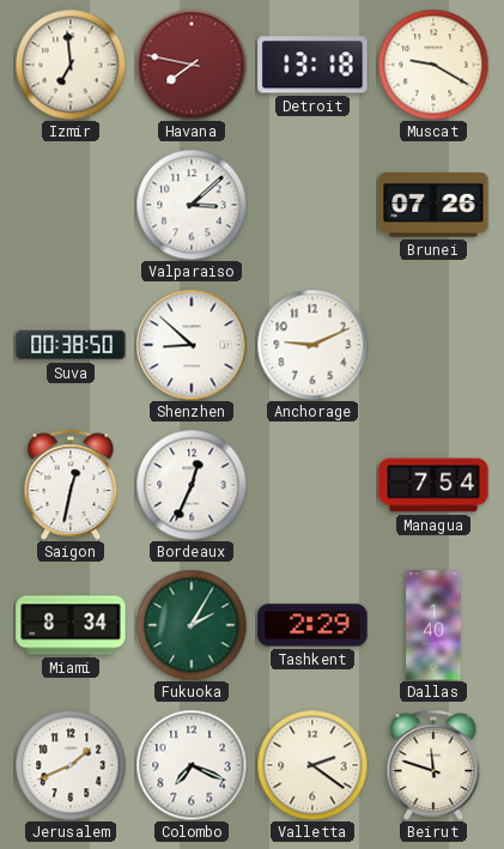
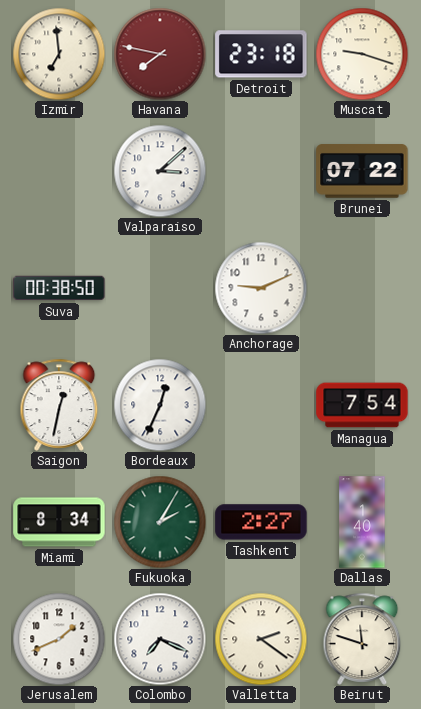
Detroit: 13:18 -> 23:18
Muscat: 9:20 -> 9:18
Brunei: 07:26 -> 07:22
Shenzhen: 8:52 -> none
Tashkent: 2:29 -> 2:27
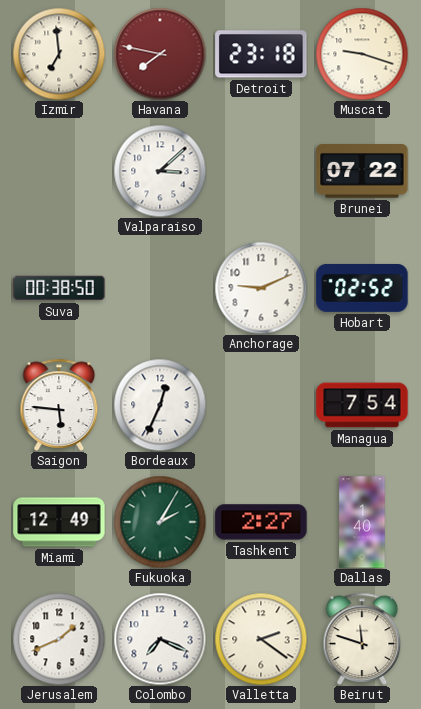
Hobart: none -> 02:52
Saigon: 12:32 -> 5:46
Miami: 8:34 -> 12:49
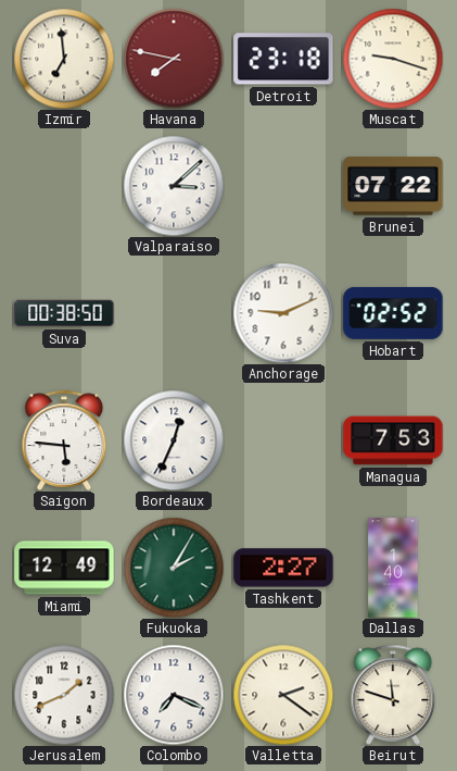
Managua: 7:54 -> 7:53
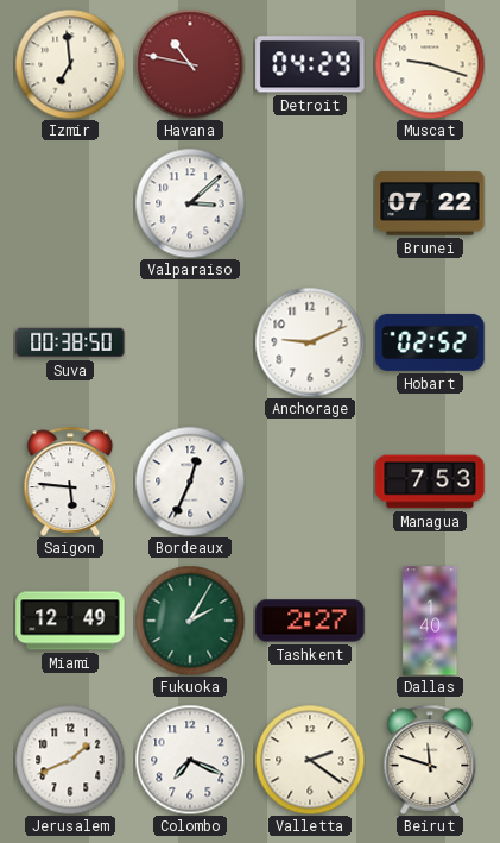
Havana: 7:47 -> 10:47
Detroit: 23:18 -> 04:29
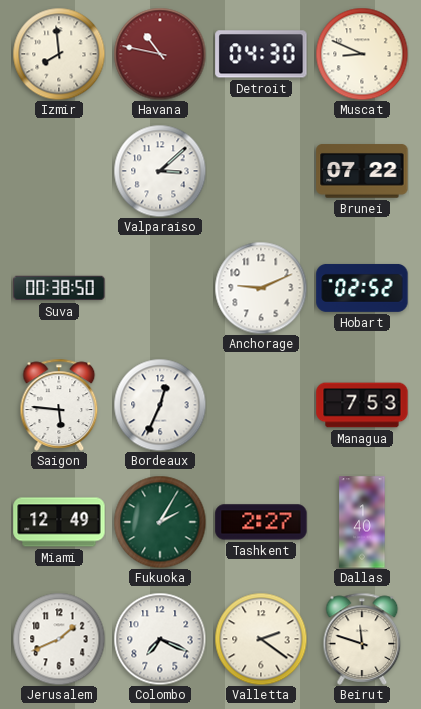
Izmir: 6:59 -> 7:59
Detroit: 04:29 -> 04:30
Muscat: 9:18 -> 8:49
